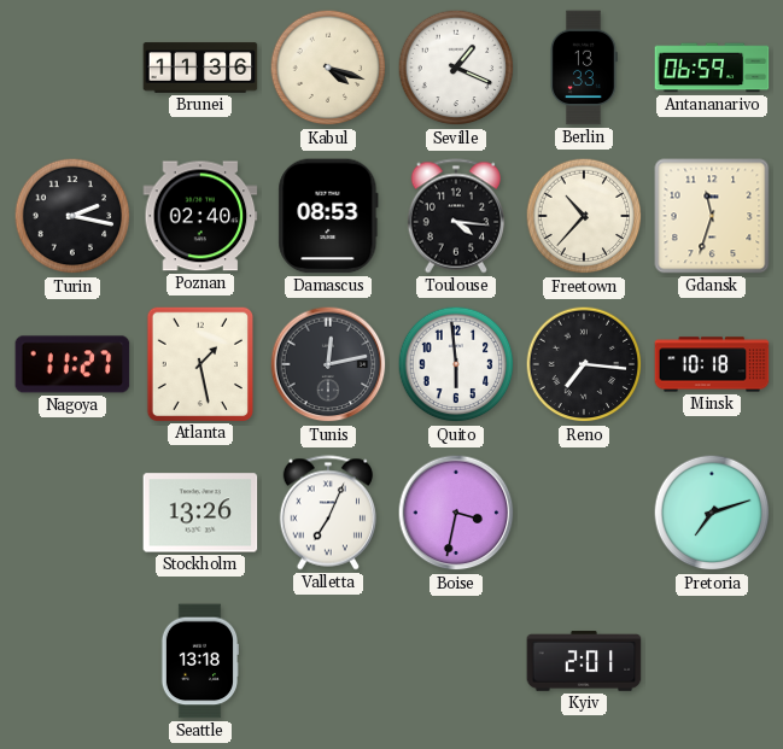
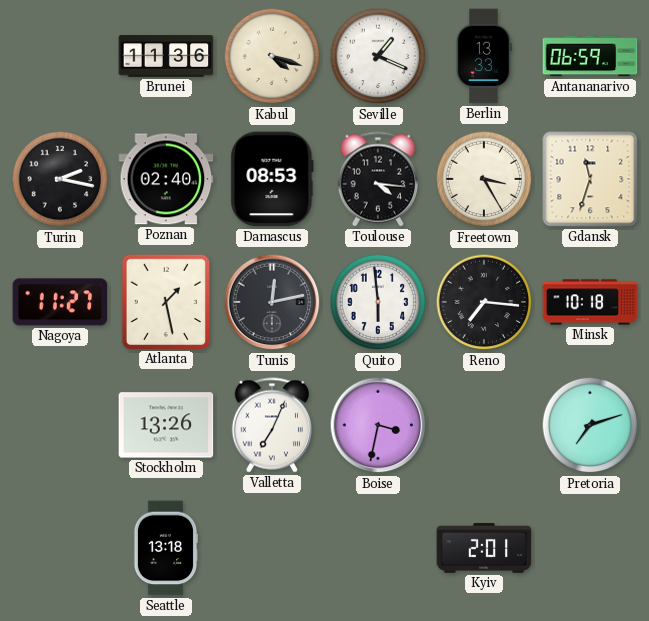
Freetown: 10:37 -> 3:25
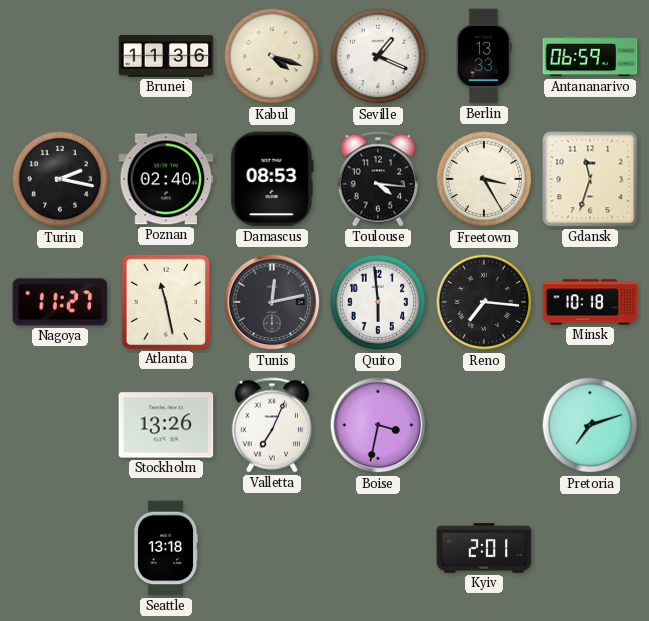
Atlanta: 1:28 -> 11:28
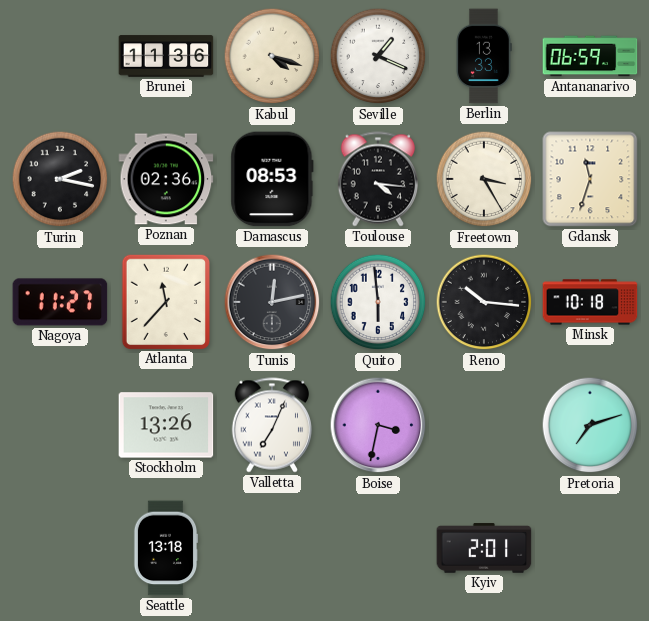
Poznan: 02:40 -> 02:36
Atlanta: 11:28 -> 11:37
Reno: 7:16 -> 10:16
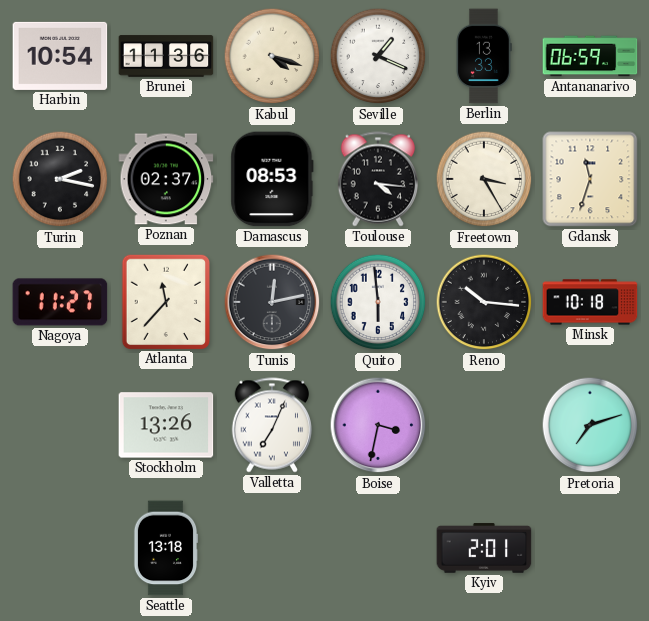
Harbin: none -> 10:54
Poznan: 02:36 -> 02:37
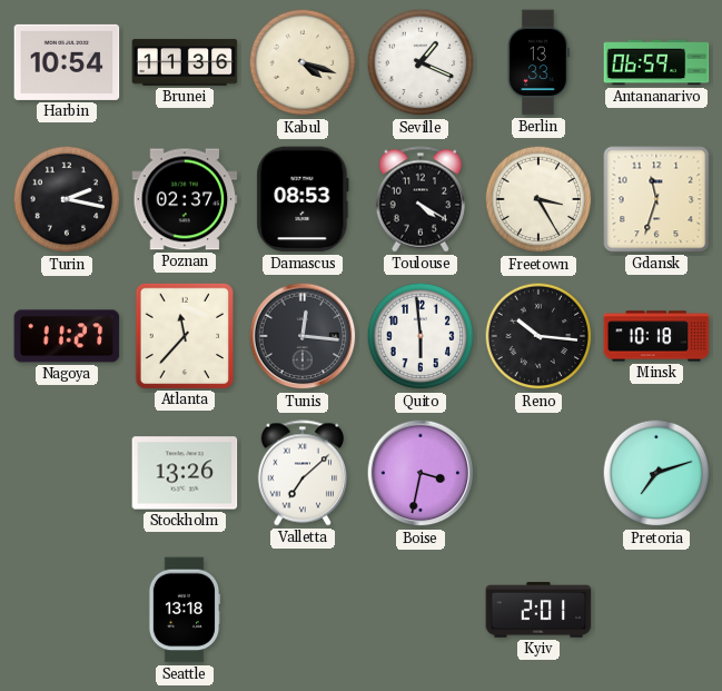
Toulouse: 4:16 -> 4:20
Tunis: 12:13 -> 12:16
Valletta: 7:04 -> 7:08
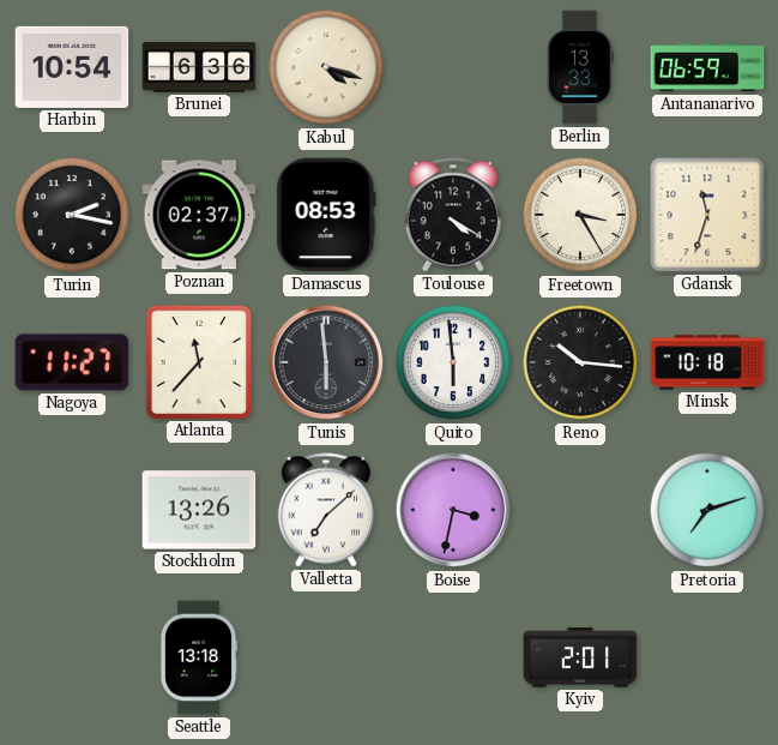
Brunei: 11:36 -> 6:36
Seville: 1:19 -> none
Tunis: 12:16 -> 5:59
